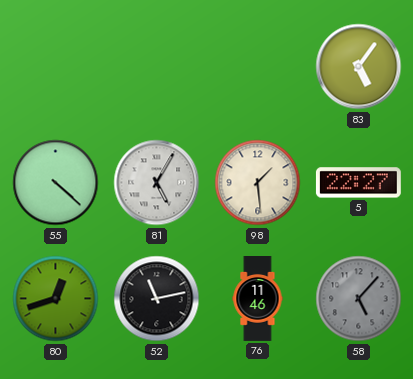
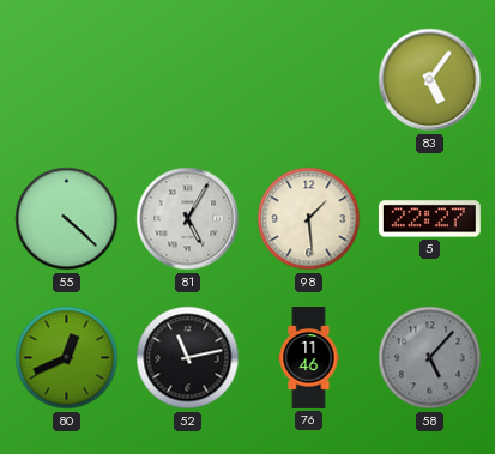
80: 12:42 -> 12:41
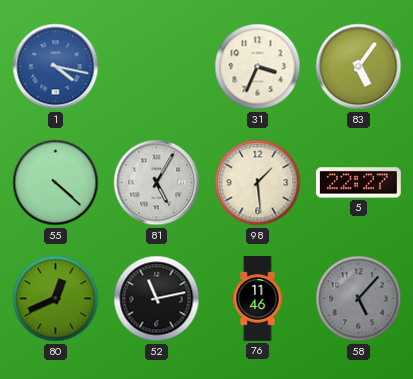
1: none -> 4:17
31: none -> 3:34
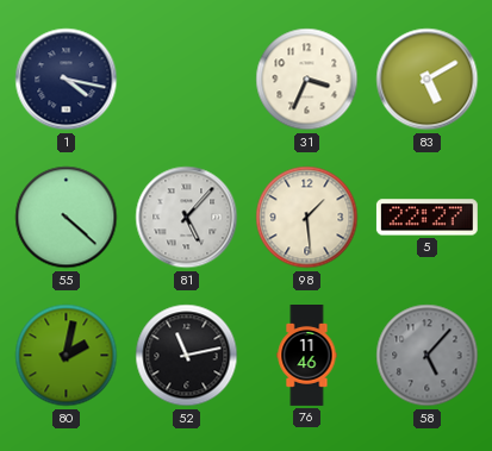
1 dial: blue -> navy
83: 5:06 -> 5:10
81: 5:05 -> 5:07
80: 12:41 -> 2:02
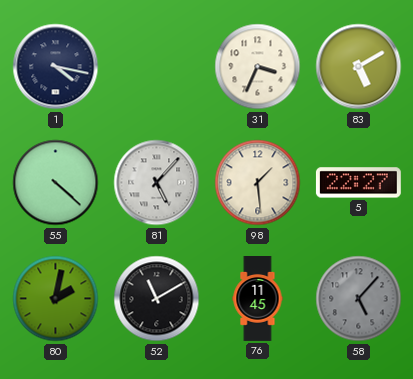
52: 11:13 -> 11:10
76: 11:46 -> 11:45
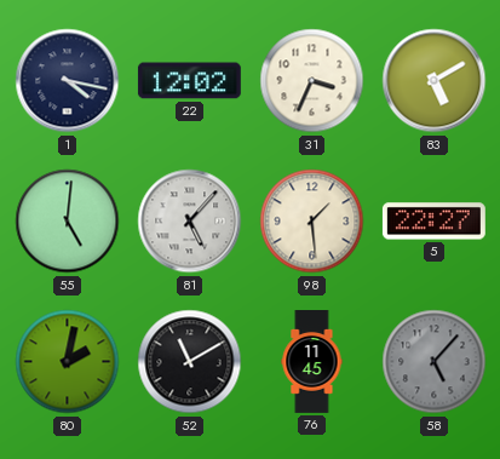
22: none -> 12:02
55: 4:22 -> 5:01
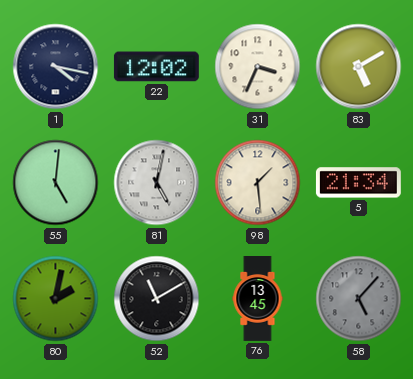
81: 5:07 -> 5:02
5: 22:27 -> 21:34
76: 11:45 -> 13:45
